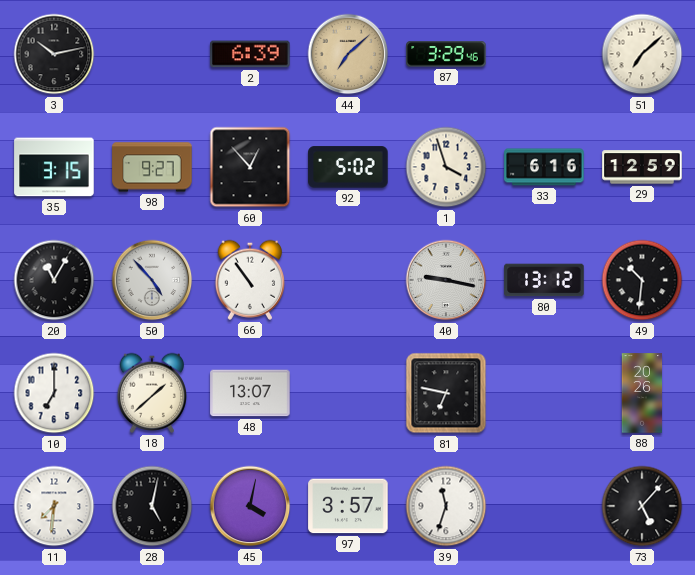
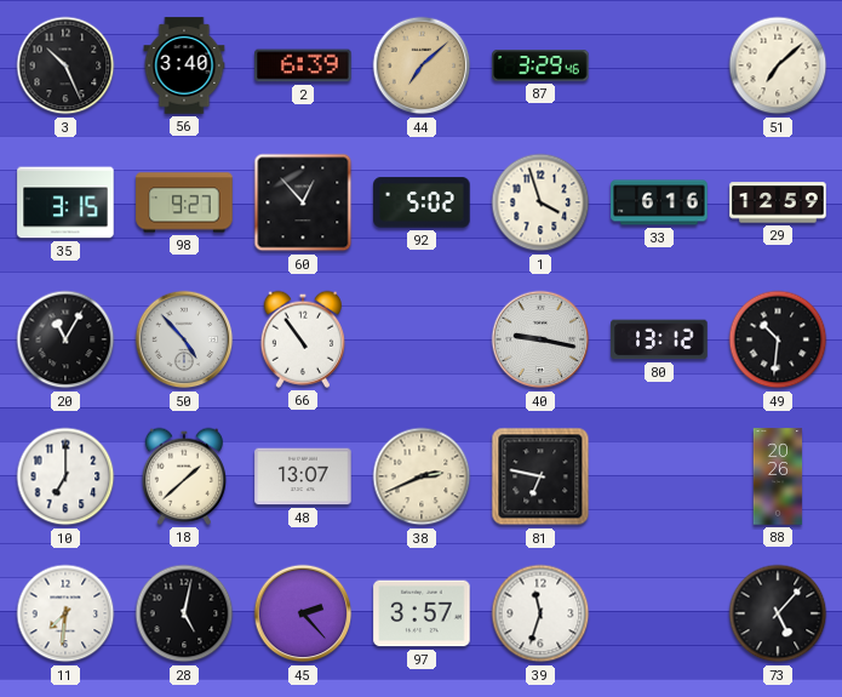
3: 10:13 -> 10:26
56: none -> 3:40
38: none -> 2:41
45: 4:02 -> 2:23
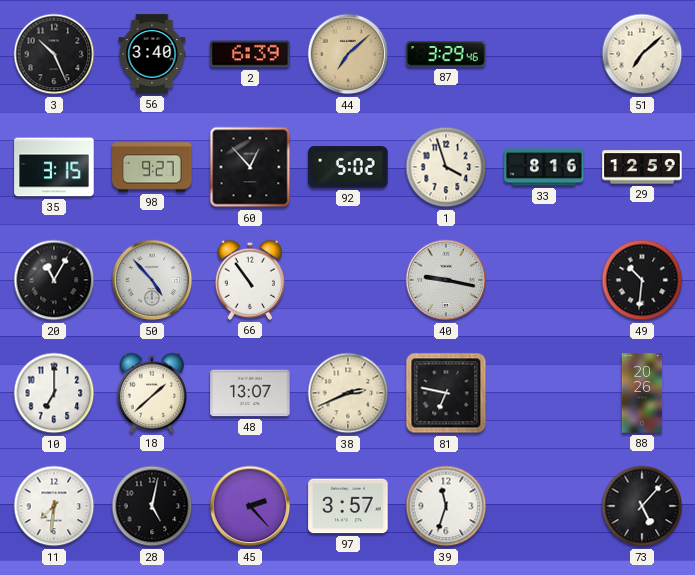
33: 6:16 -> 8:16
80: 13:12 -> none
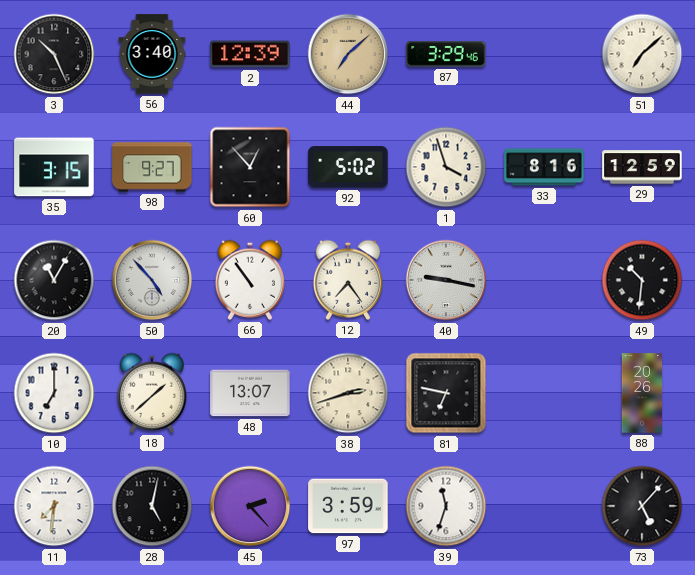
2: 6:39 -> 12:39
12: none -> 7:24
38: 2:41 -> 2:42
97: 3:57 -> 3:59
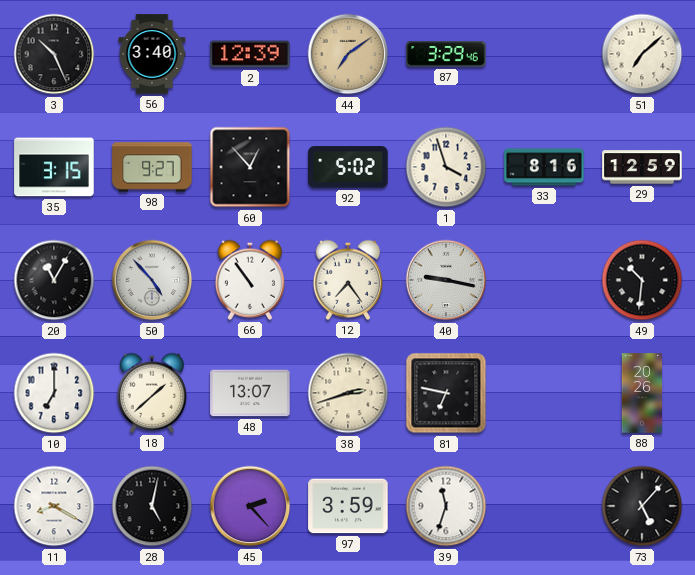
44: 7:08 -> 7:09
11: 7:31 -> 8:20
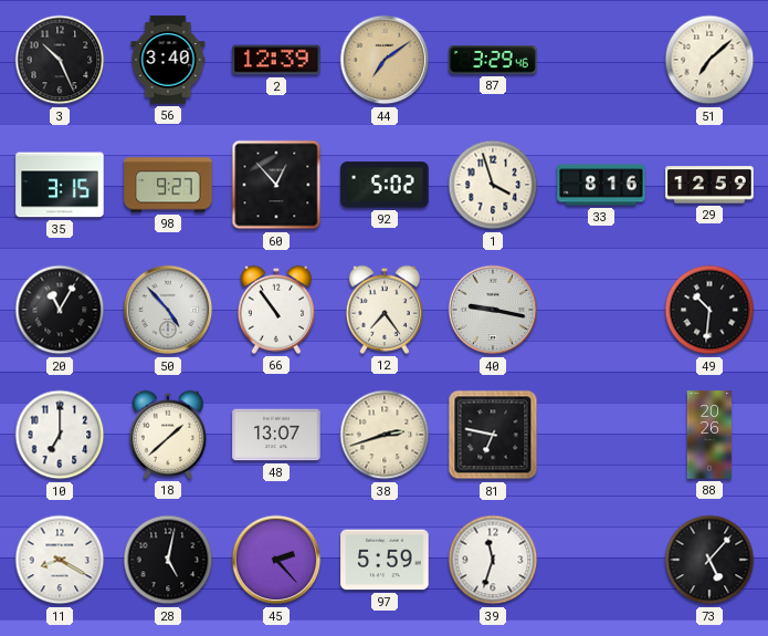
97: 3:59 -> 5:59
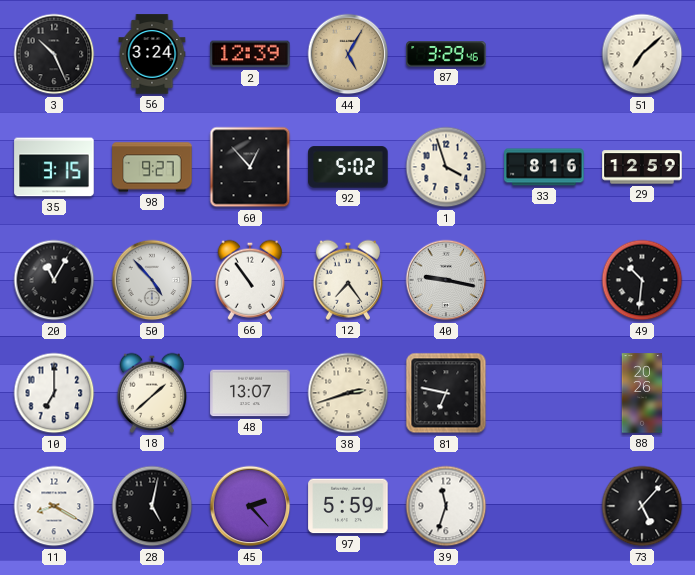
56: 3:40 -> 3:24
44: 7:09 -> 5:05
